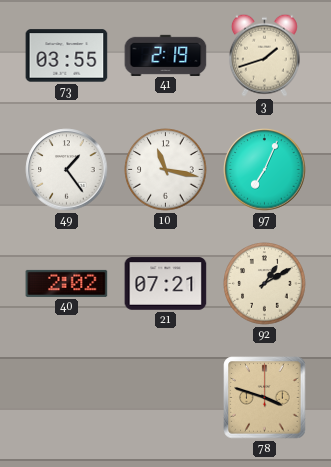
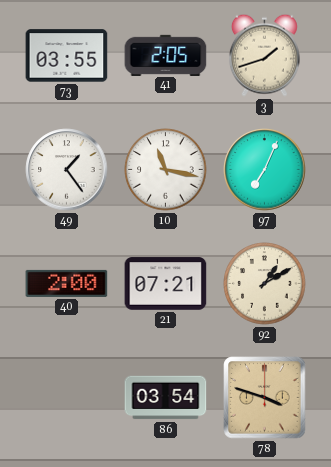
41: 2:19 -> 2:05
40: 2:02 -> 2:00
86: none -> 03:54
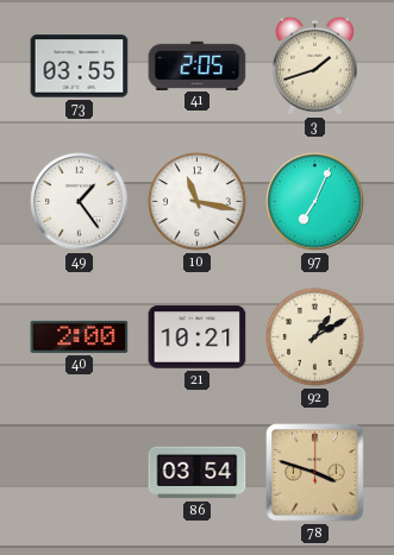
21: 07:21 -> 10:21
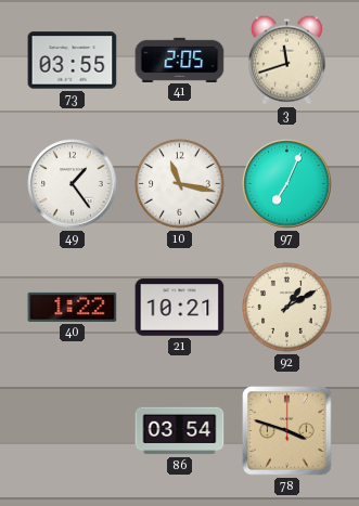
3: 1:42 -> 11:42
40: 2:00 -> 1:22
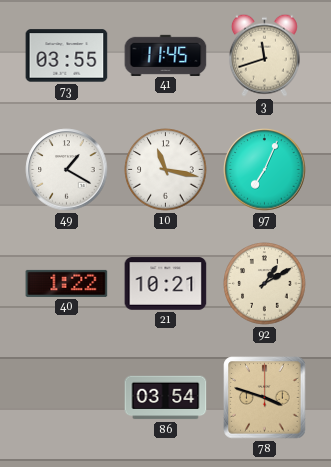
41: 2:05 -> 11:45
49: 1:24 -> 1:20
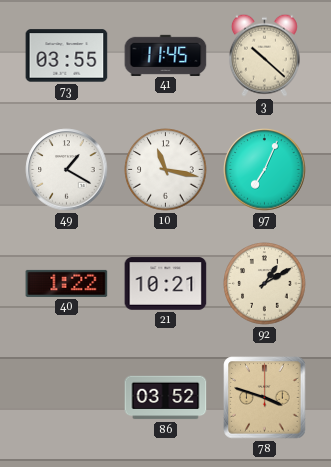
3: 11:42 -> 10:22
86: 03:54 -> 03:52
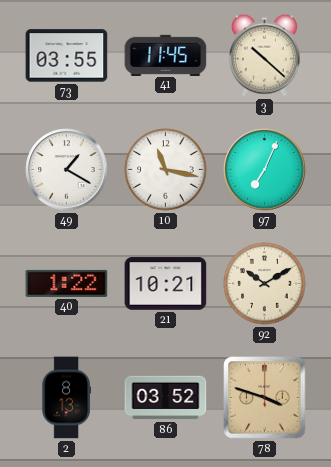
92: 1:10 -> 10:10
2: none -> 8:13
